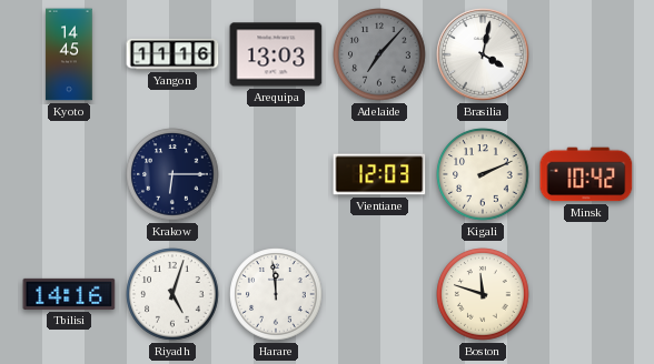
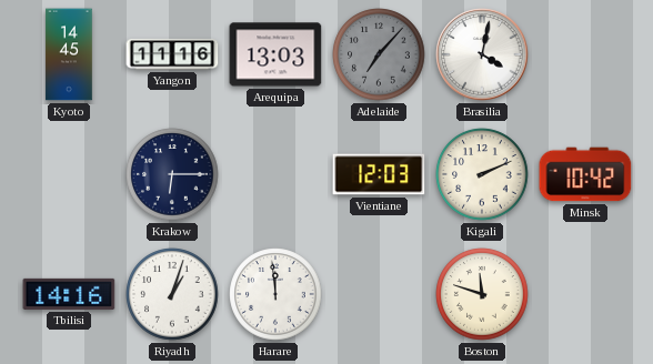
Riyadh: 5:03 -> 1:03
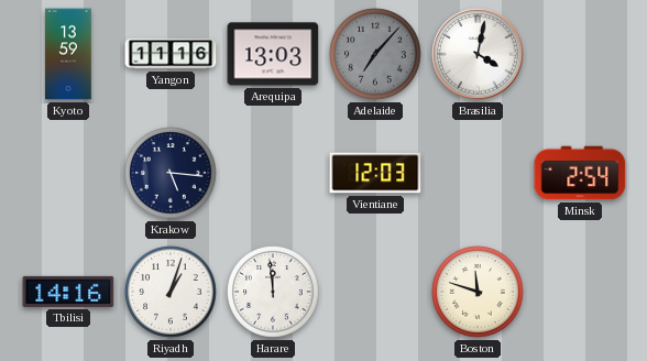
Kyoto: 14:45 -> 13:59
Krakow: 6:15 -> 5:16
Kigali: 2:11 -> none
Minsk: 10:42 -> 2:54
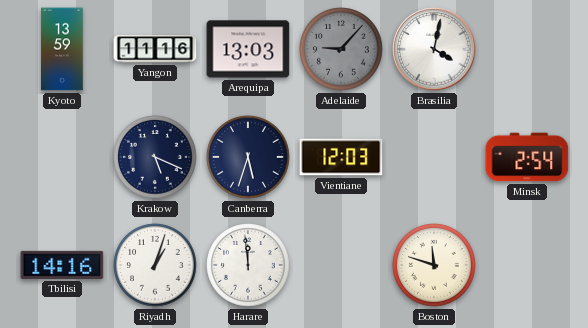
Adelaide: 7:07 -> 9:07
Krakow: 5:16 -> 5:19
Canberra: none -> 5:33
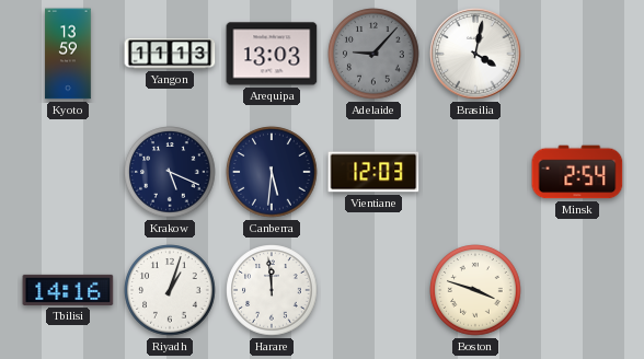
Yangon: 11:16 -> 11:13
Canberra: 5:33 -> 5:31
Boston: 11:48 -> 3:48
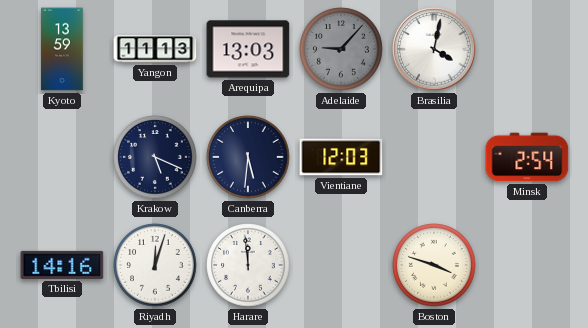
Riyadh: 1:03 -> 12:03
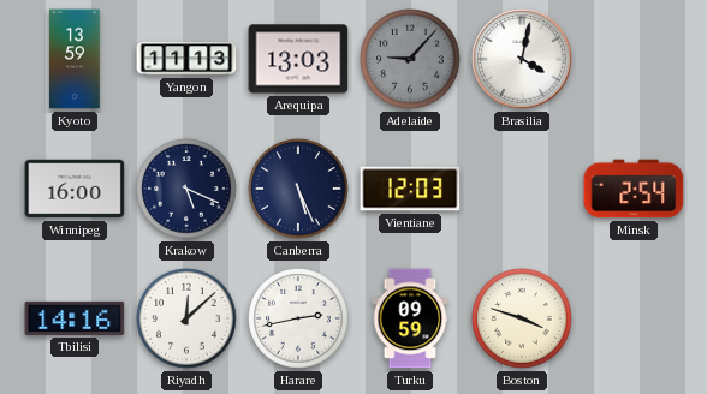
Winnipeg: none -> 16:00
Canberra: 5:31 -> 5:26
Riyadh: 12:03 -> 12:08
Harare: 11:59 -> 2:43
Turku: none -> 09:59
